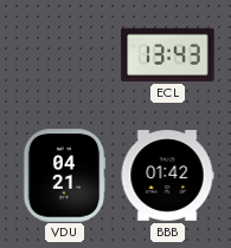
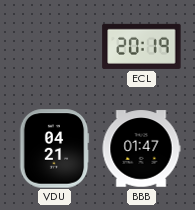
ECL: 13:43 -> 20:19
BBB: 01:42 -> 01:47
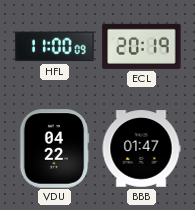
HFL: none -> 11:00
VDU: 04:21 -> 04:22
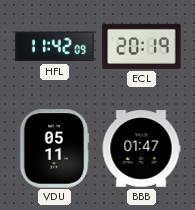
HFL: 11:00 -> 11:42
VDU: 04:22 -> 05:11
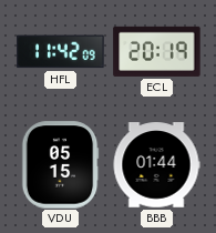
VDU: 05:11 -> 05:15
BBB: 01:47 -> 01:44
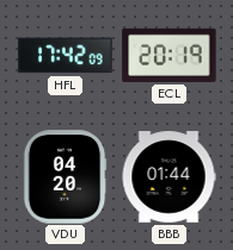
HFL: 11:42 -> 17:42
VDU: 05:15 -> 04:20
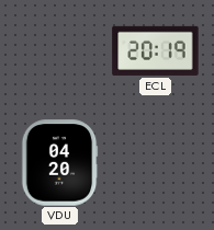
HFL: 17:42 -> none
BBB: 01:44 -> none
